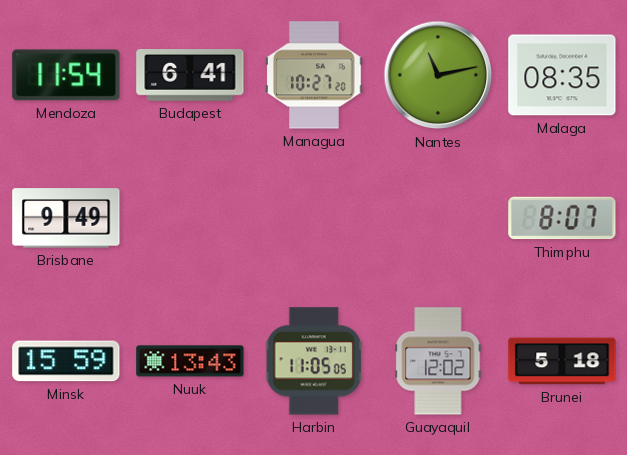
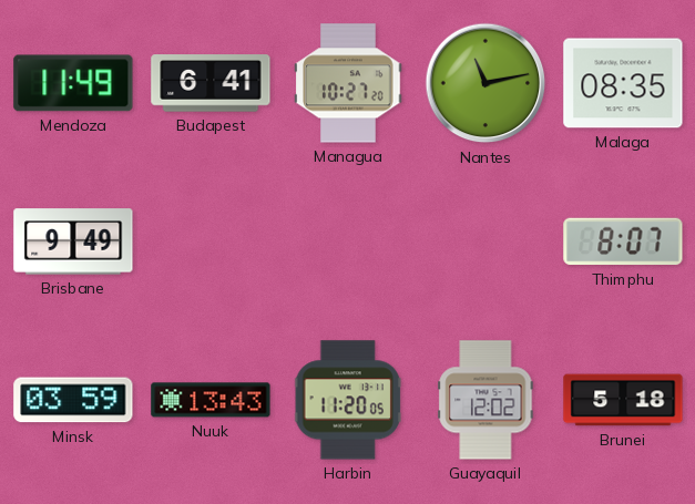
Mendoza: 11:54 -> 11:49
Minsk: 15:59 -> 03:59
Harbin: 11:05 -> 11:20
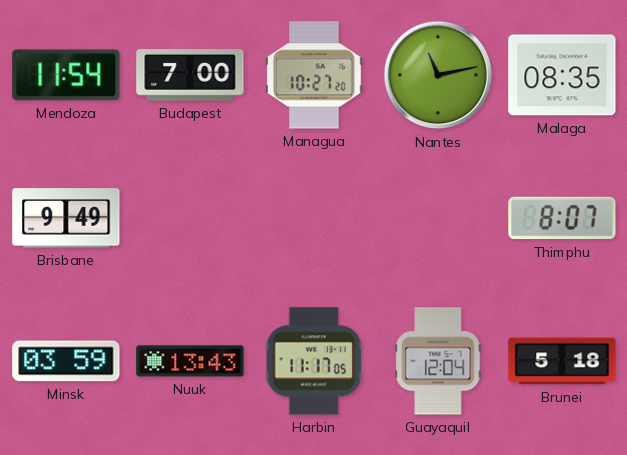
Mendoza: 11:49 -> 11:54
Budapest: 6:41 -> 7:00
Harbin: 11:20 -> 11:17
Guayaquil: 12:02 -> 12:04
